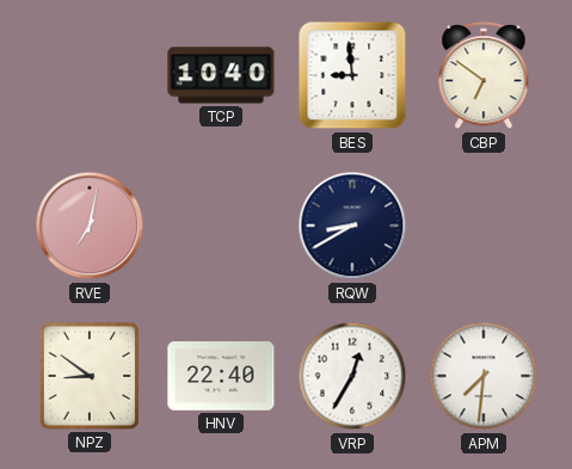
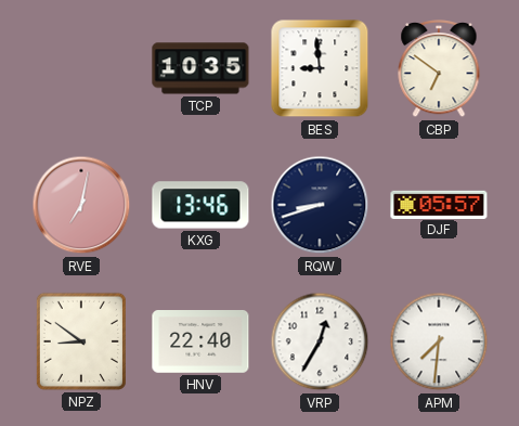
TCP: 10:40 -> 10:35
KXG: none -> 13:46
RQW: 8:40 -> 8:42
DJF: none -> 05:57
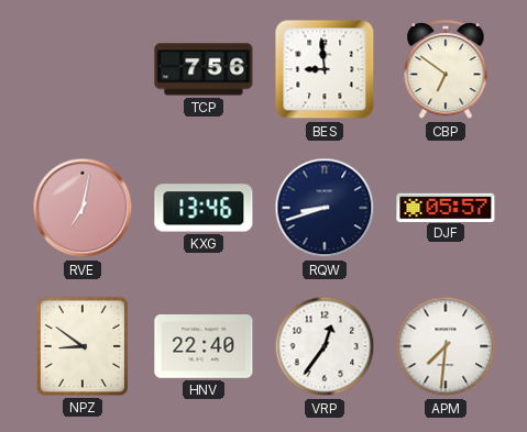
TCP: 10:35 -> 7:56
VRP: 12:35 -> 12:36
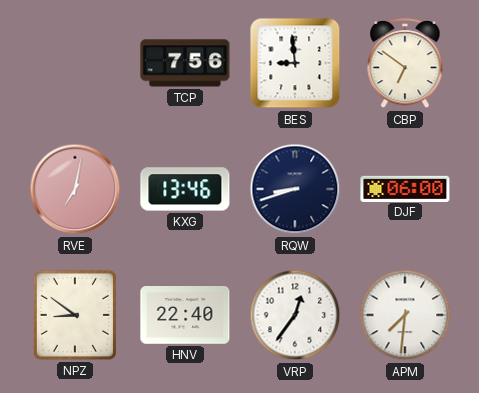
DJF: 05:57 -> 06:00
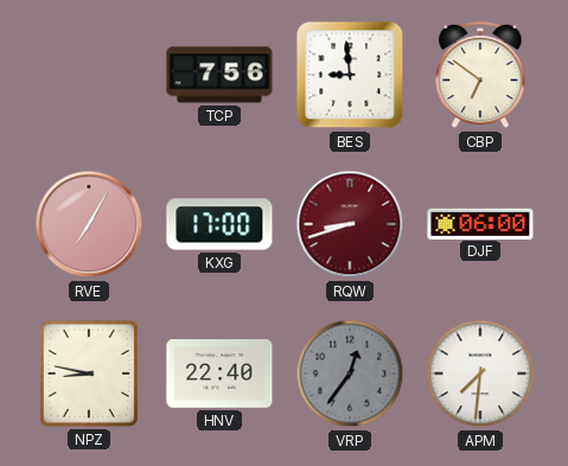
RVE: 7:02 -> 7:05
KXG: 13:46 -> 17:00
RQW dial: navy -> burgundy
NPZ: 8:51 -> 8:47
VRP dial: white -> grey
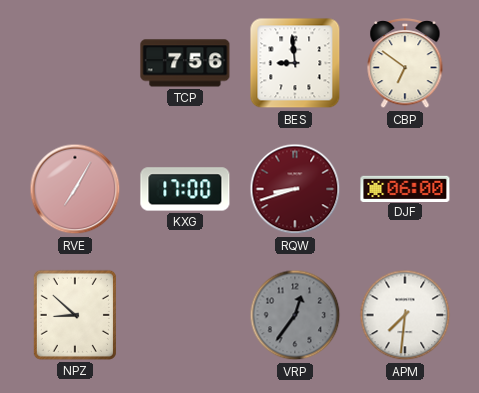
NPZ: 8:47 -> 8:52
HNV: 22:40 -> none
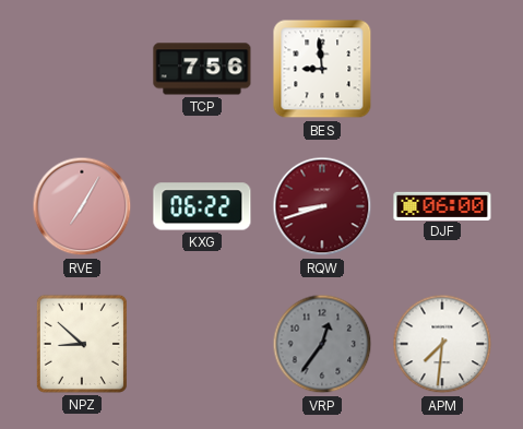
CBP: 6:51 -> none
KXG: 17:00 -> 06:22
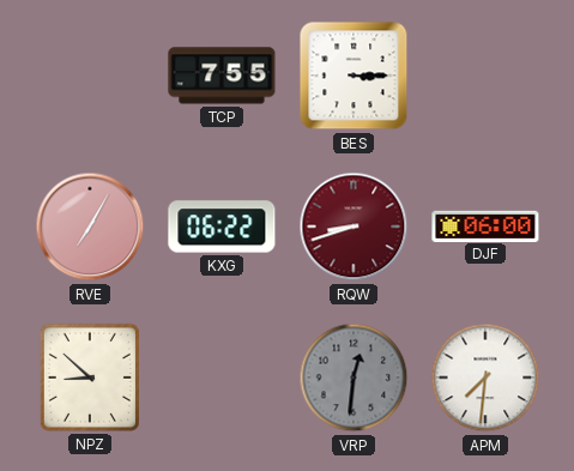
TCP: 7:56 -> 7:55
BES: 8:59 -> 3:15
VRP: 12:36 -> 12:31
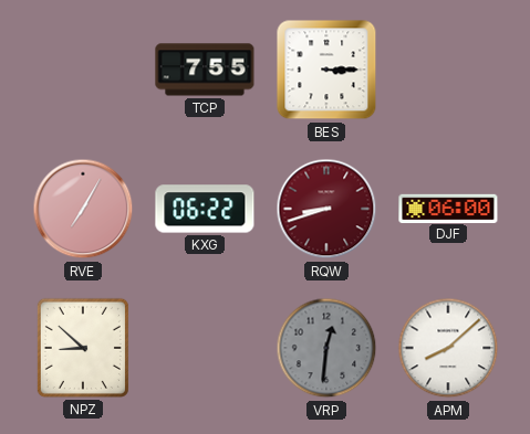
APM: 7:31 -> 8:08
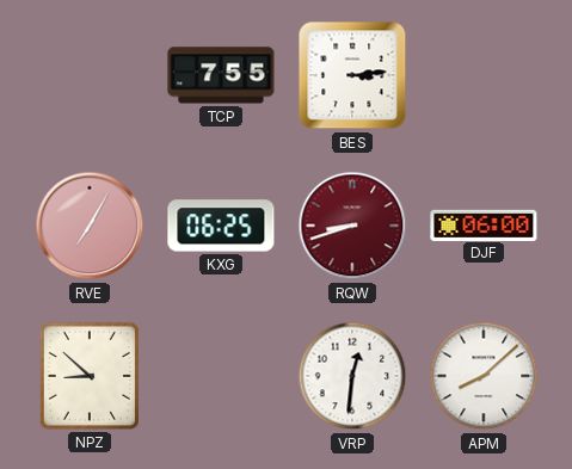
BES: 3:15 -> 3:14
KXG: 06:22 -> 06:25
VRP dial: grey -> white
